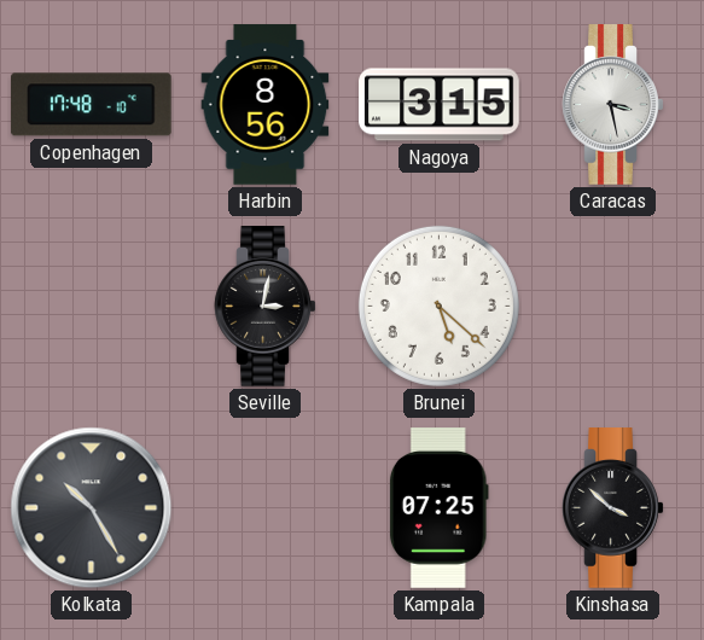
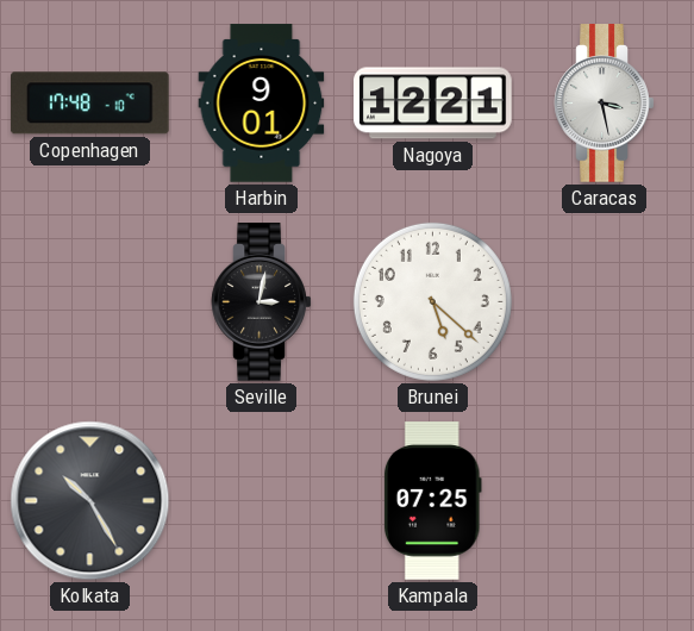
Harbin: 8:56 -> 9:01
Nagoya: 3:15 -> 12:21
Kinshasa: 3:52 -> none
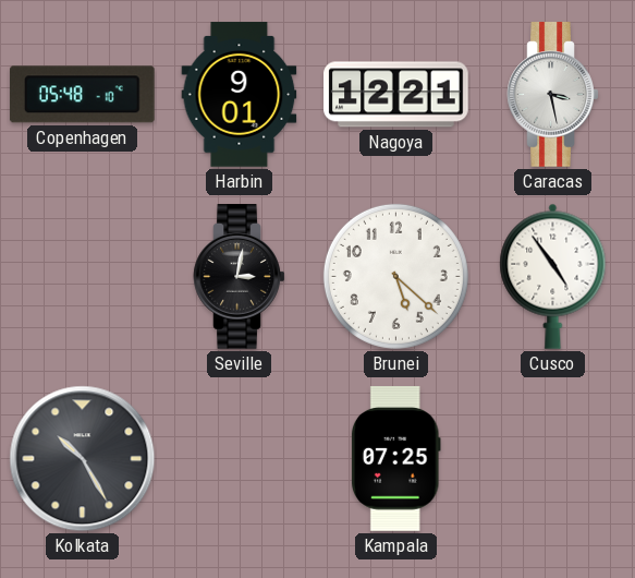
Copenhagen: 17:48 -> 05:48
Cusco: none -> 4:54
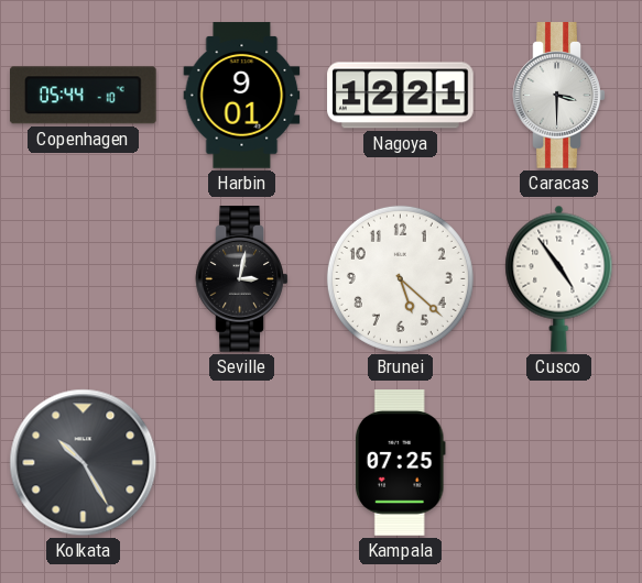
Copenhagen: 05:48 -> 05:44
Caracas: 3:28 -> 3:30
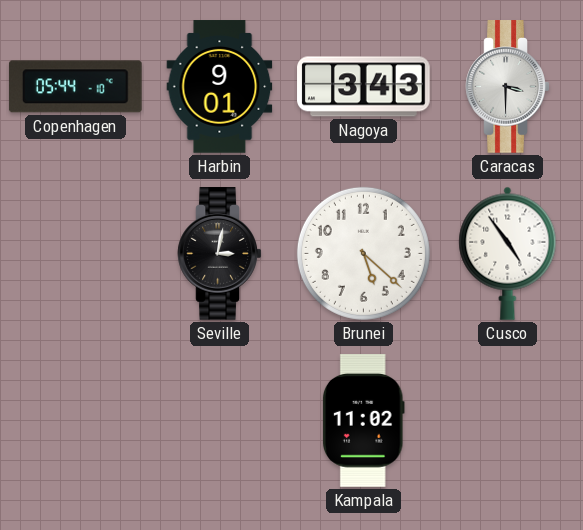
Nagoya: 12:21 -> 3:43
Kolkata: 10:25 -> none
Kampala: 07:25 -> 11:02
